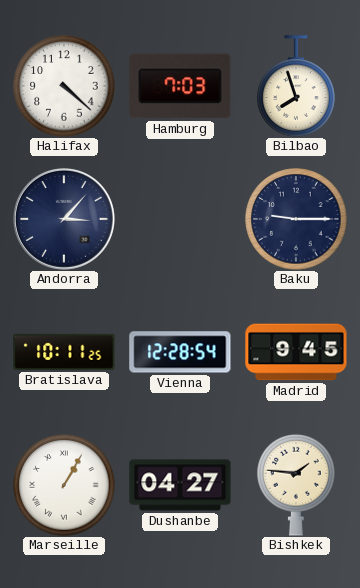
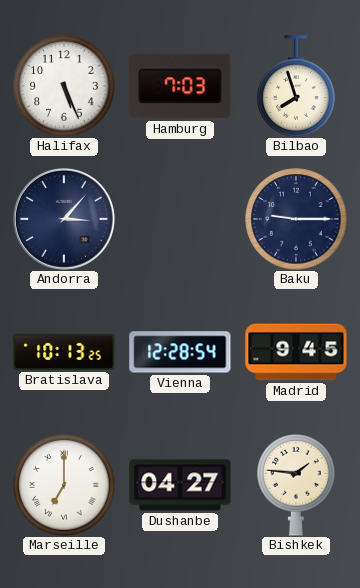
Halifax: 4:22 -> 5:26
Bratislava: 10:11 -> 10:13
Marseille: 1:05 -> 7:00
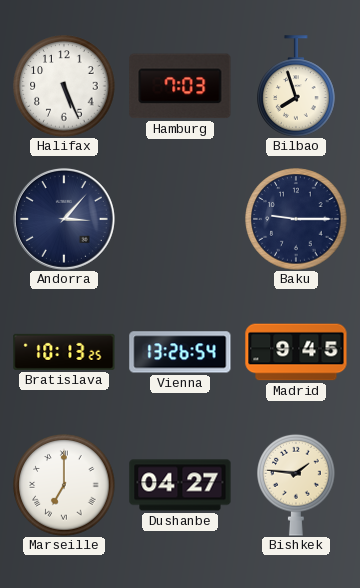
Vienna: 12:28 -> 13:26
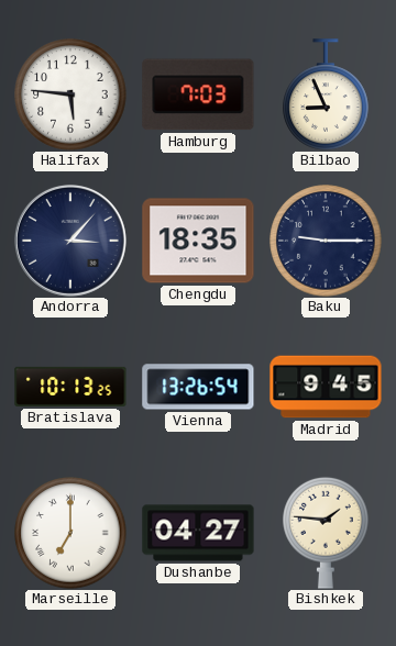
Halifax: 5:26 -> 5:46
Bilbao: 7:57 -> 8:56
Chengdu: none -> 18:35
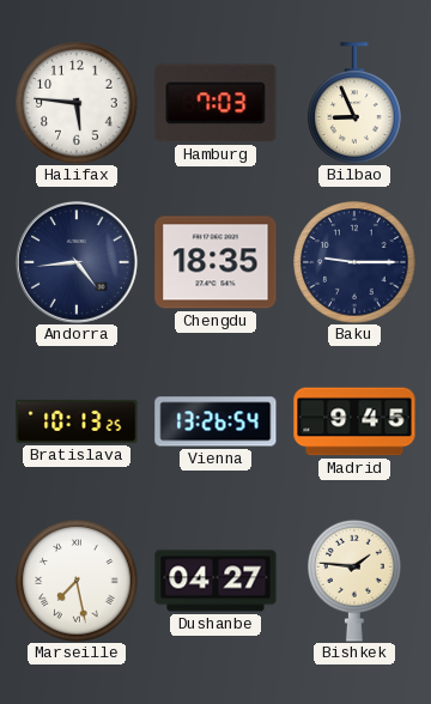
Andorra: 3:07 -> 4:44
Marseille: 7:00 -> 7:28
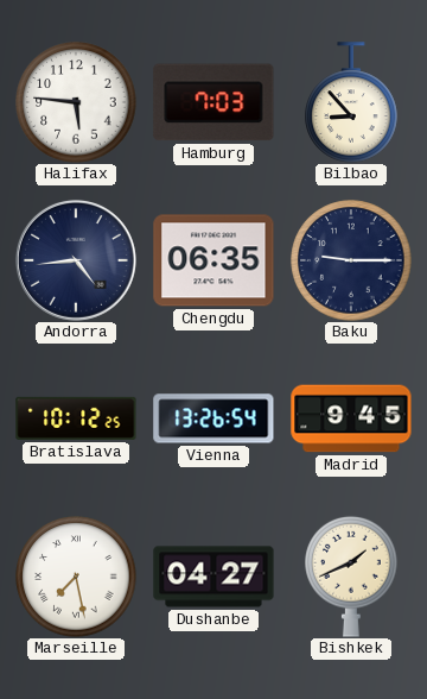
Bilbao: 8:56 -> 8:53
Chengdu: 18:35 -> 06:35
Bratislava: 10:13 -> 10:12
Bishkek: 1:46 -> 1:41
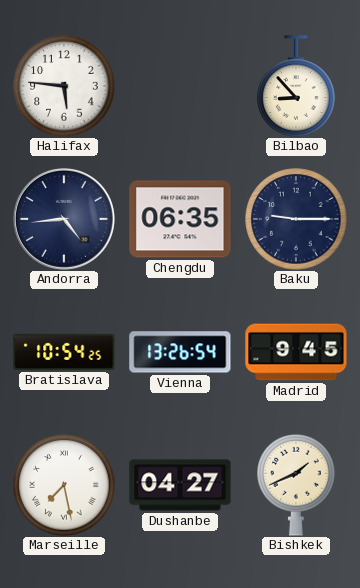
Hamburg: 7:03 -> none
Bratislava: 10:12 -> 10:54
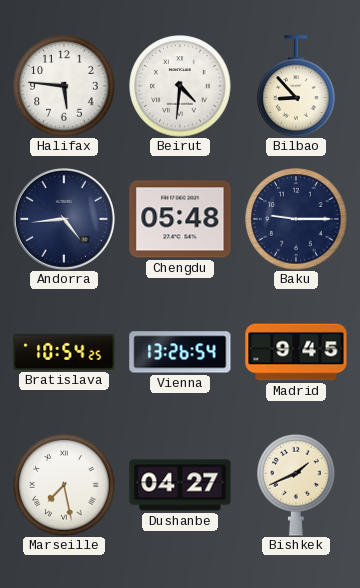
Beirut: none -> 4:31
Chengdu: 06:35 -> 05:48
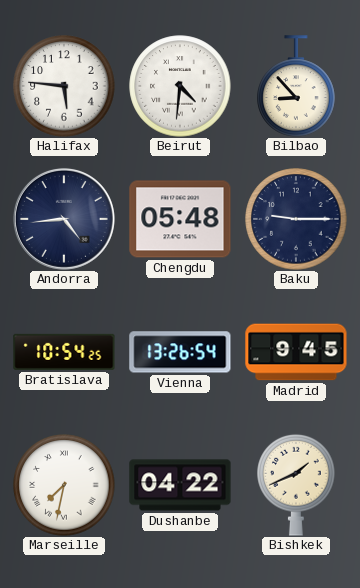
Marseille: 7:28 -> 7:32
Dushanbe: 04:27 -> 04:22
